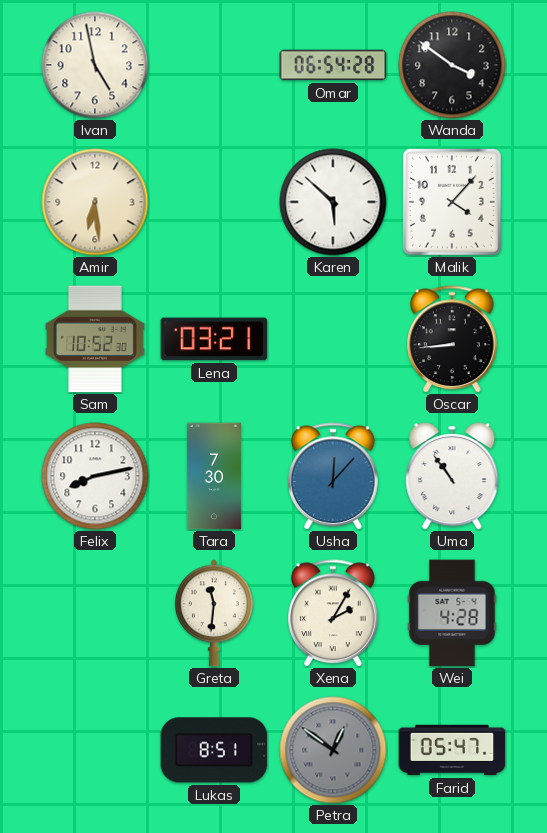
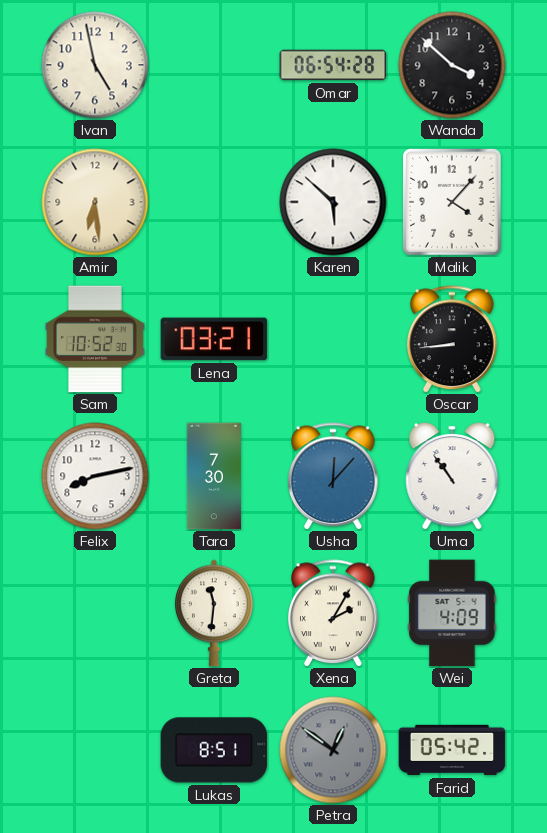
Wanda: 3:51 -> 3:52
Wei: 4:28 -> 4:09
Farid: 05:47 -> 05:42
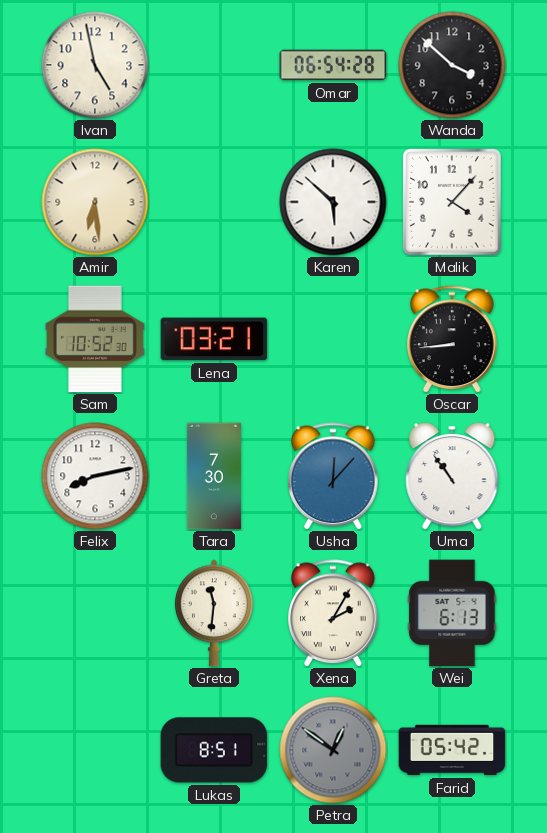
Wei: 4:09 -> 6:13
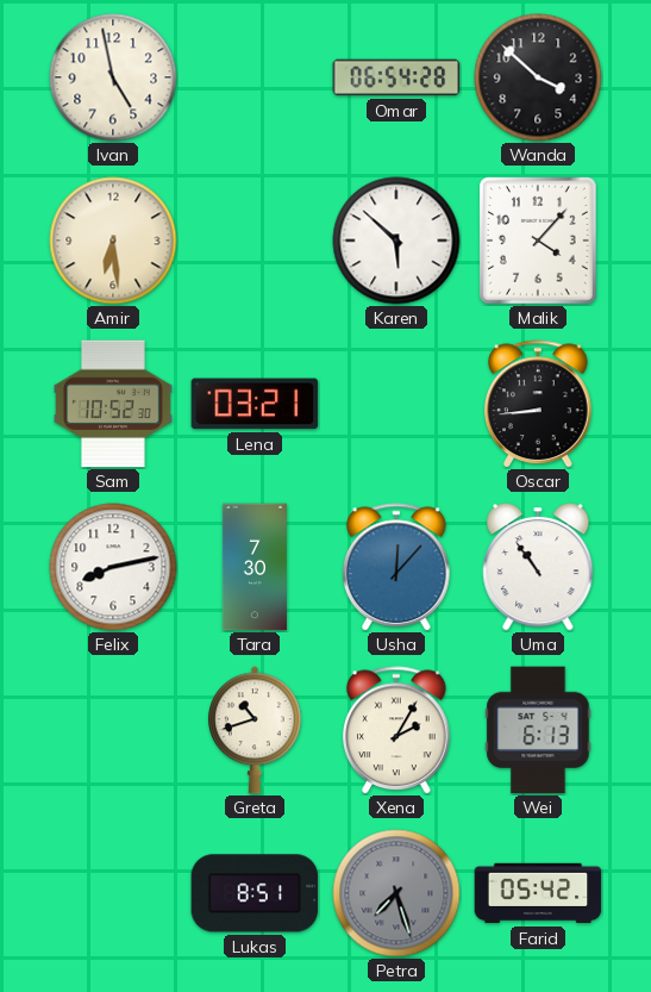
Greta: 11:31 -> 10:42
Petra: 12:51 -> 7:27
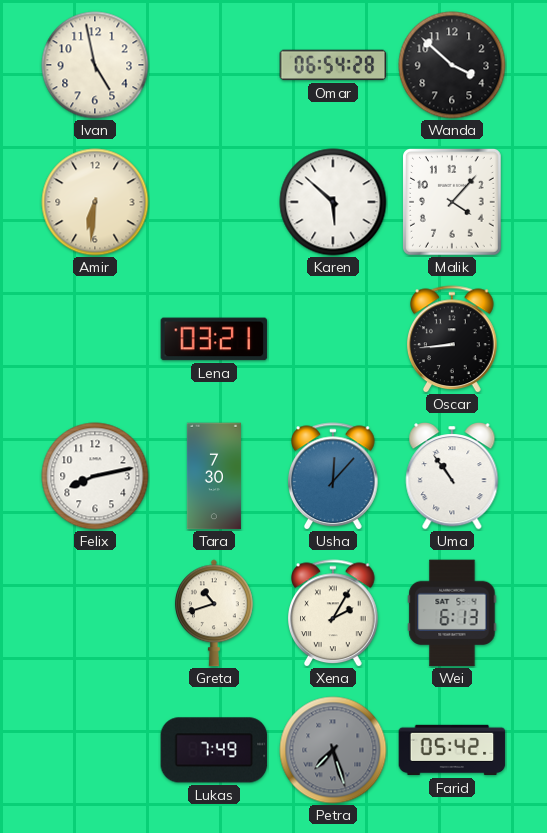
Amir: 6:29 -> 6:31
Sam: 10:52 -> none
Lukas: 8:51 -> 7:49
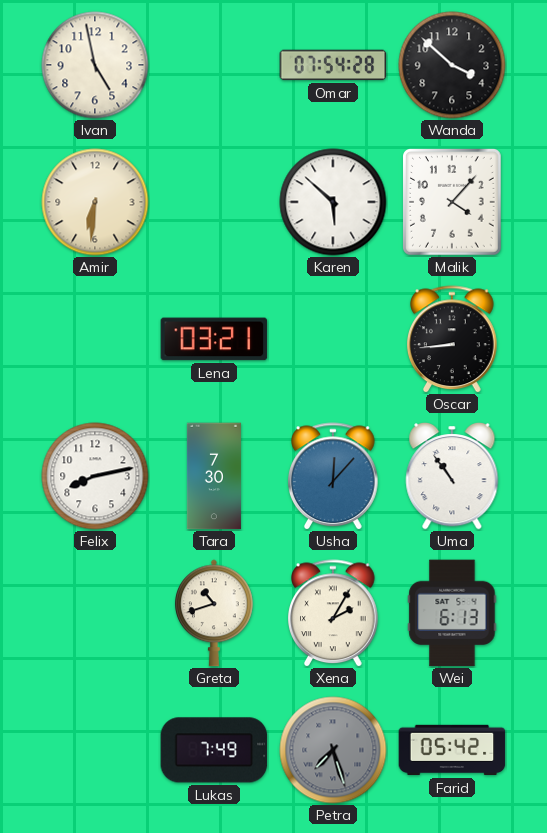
Omar: 06:54 -> 07:54
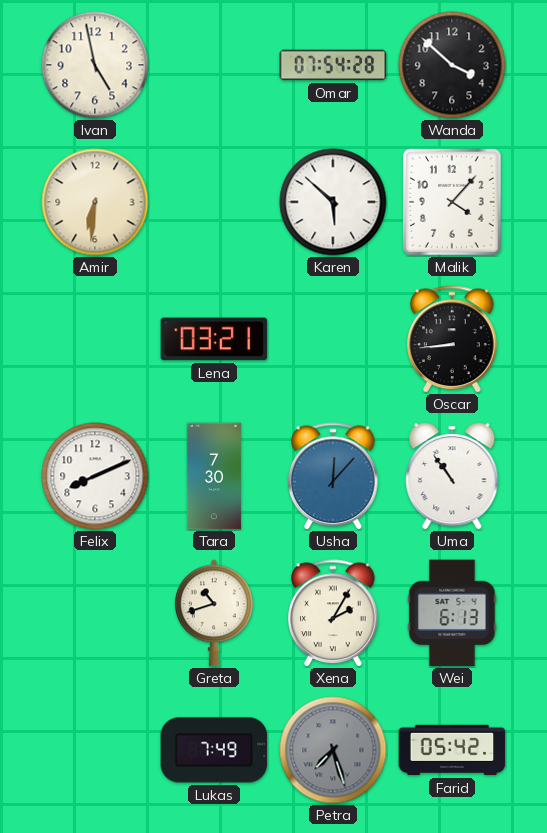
Felix: 8:13 -> 8:11
